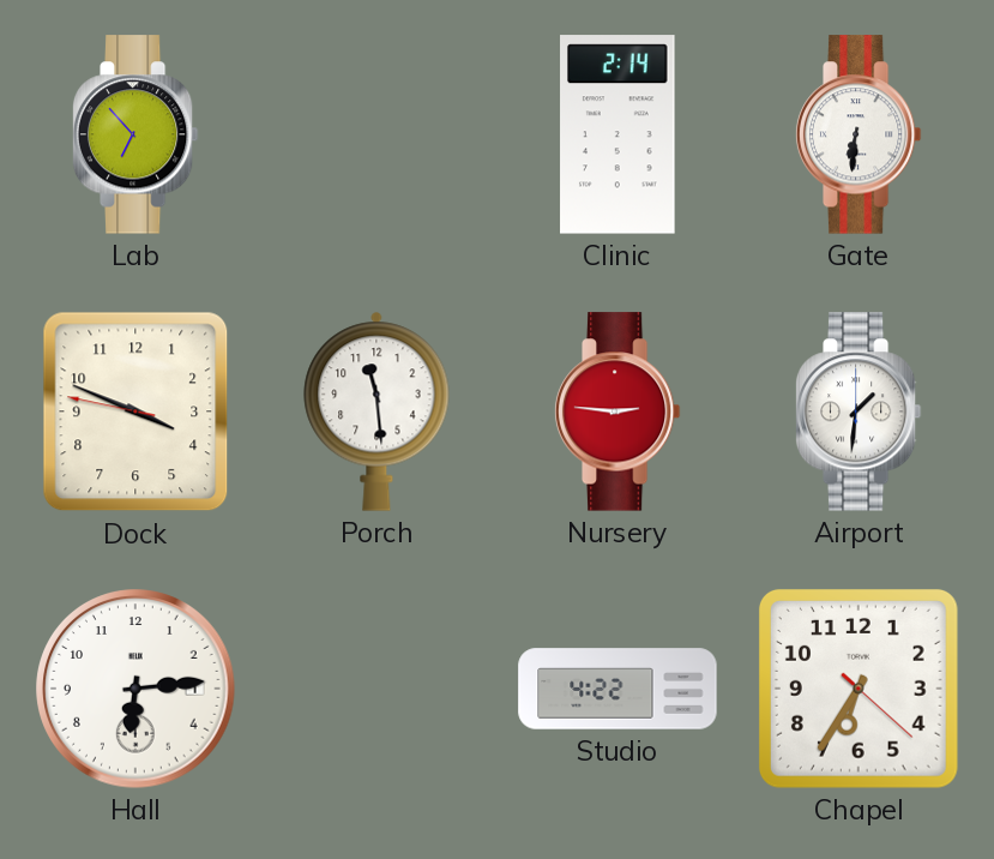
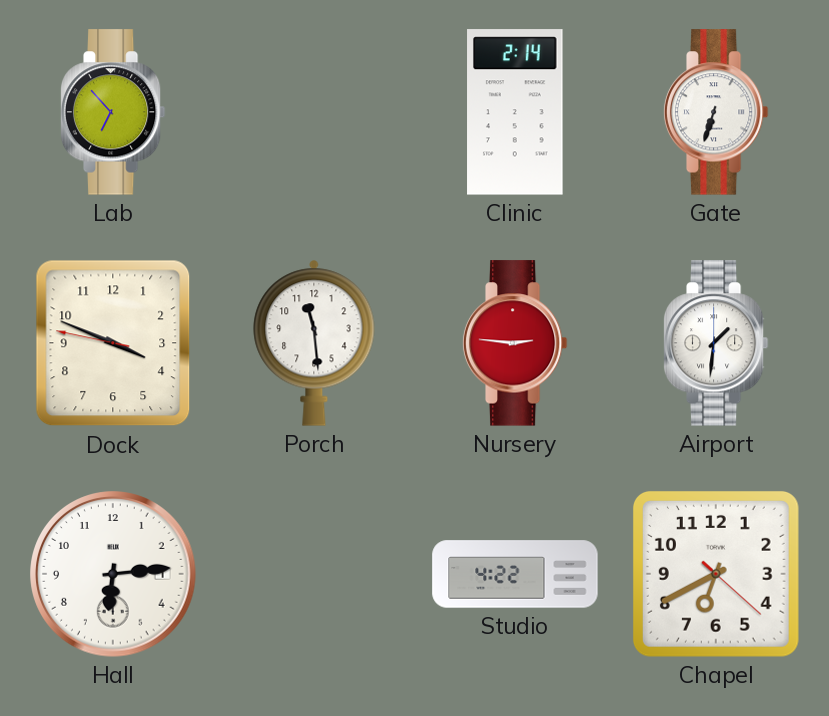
Gate: 6:31 -> 6:33
Chapel: 6:35 -> 6:40
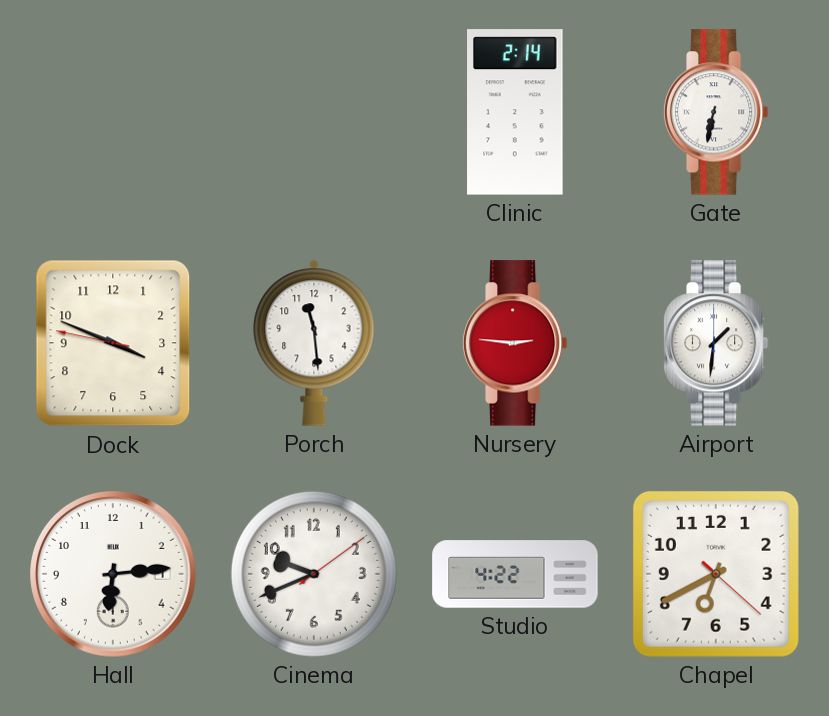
Lab: 6:53 -> none
Gate: 6:33 -> 6:32
Cinema: none -> 9:41
